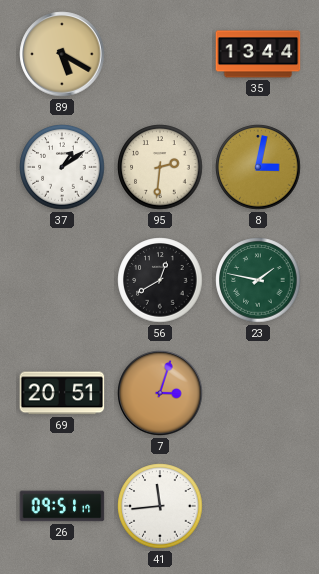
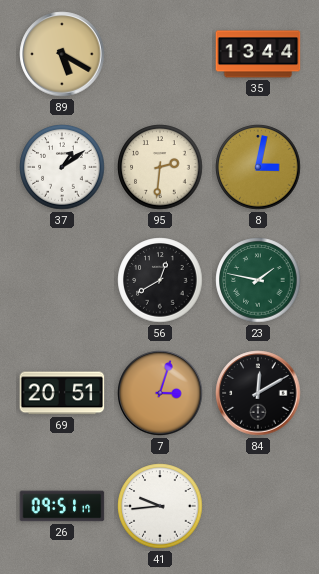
84: none -> 12:10
41: 11:44 -> 9:44
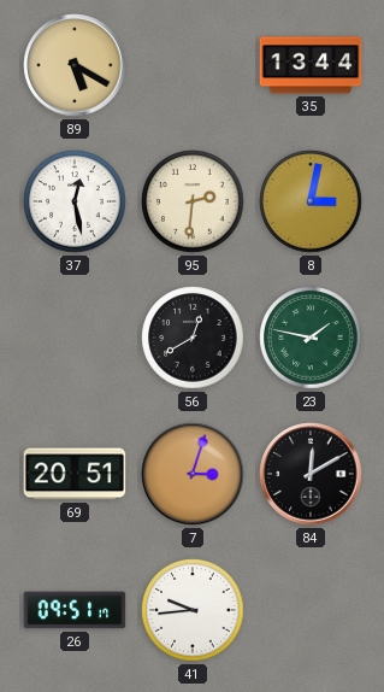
37: 1:09 -> 12:28
